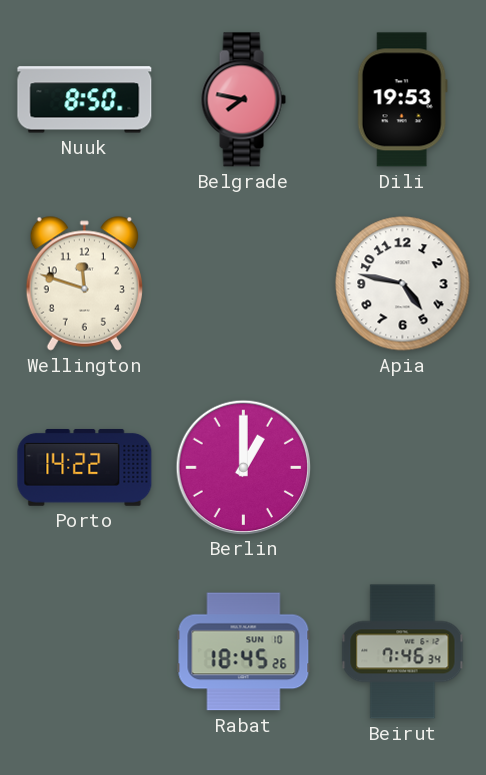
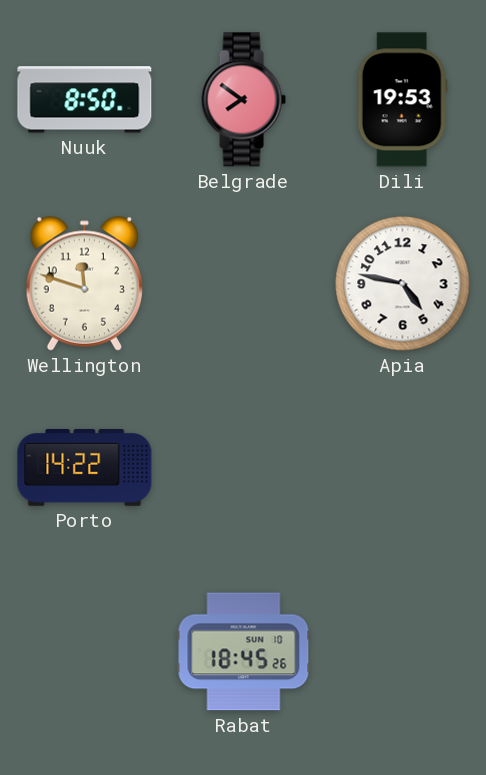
Belgrade: 7:47 -> 7:51
Berlin: 1:00 -> none
Beirut: 7:46 -> none
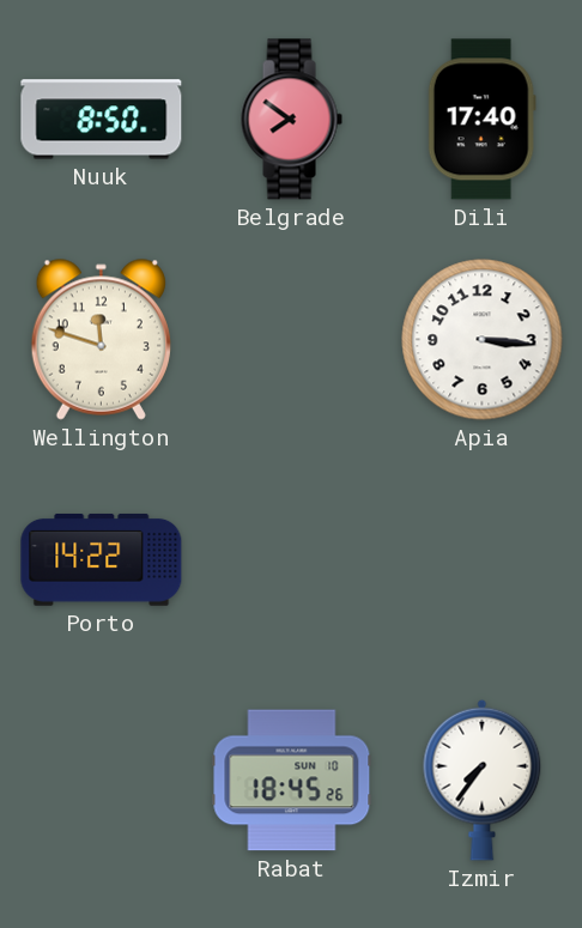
Dili: 19:53 -> 17:40
Apia: 4:47 -> 3:16
Izmir: none -> 7:36
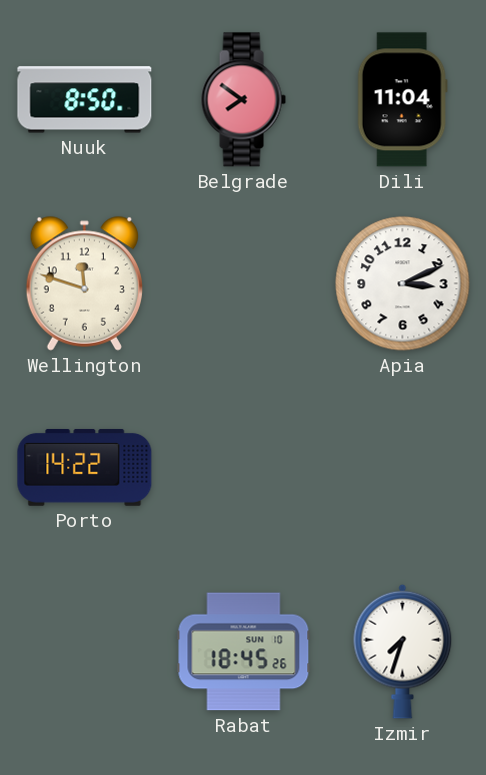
Dili: 17:40 -> 11:04
Apia: 3:16 -> 3:11
Izmir: 7:36 -> 7:33
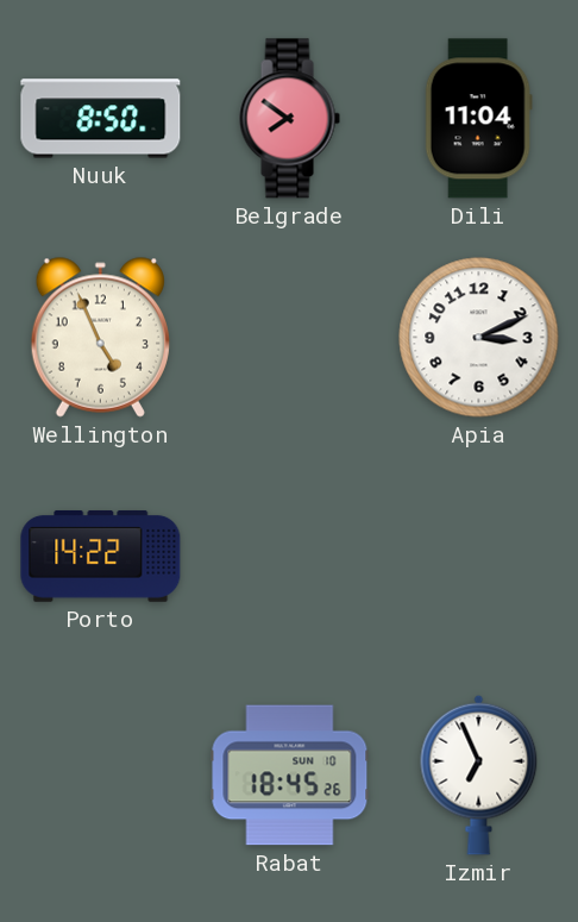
Wellington: 11:48 -> 4:56
Izmir: 7:33 -> 6:56
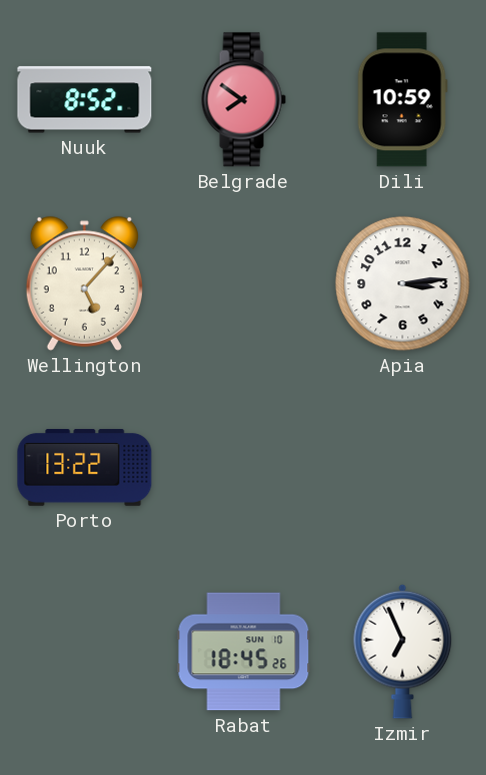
Nuuk: 8:50 -> 8:52
Dili: 11:04 -> 10:59
Wellington: 4:56 -> 5:07
Apia: 3:11 -> 3:14
Porto: 14:22 -> 13:22
